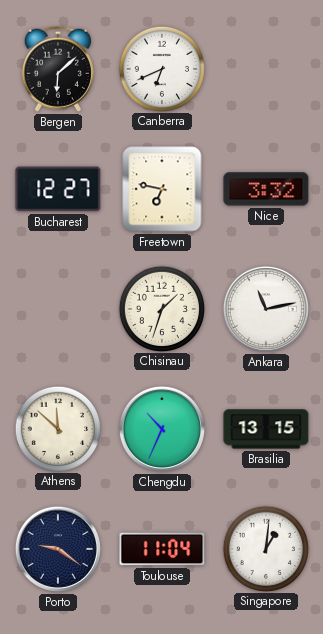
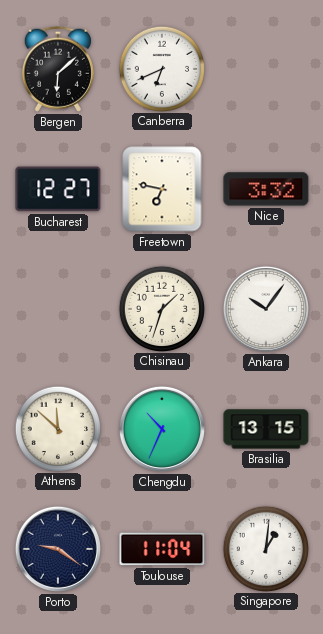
Ankara: 11:13 -> 10:06
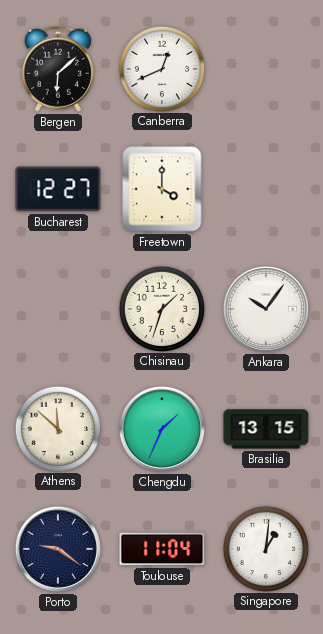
Canberra: 6:41 -> 12:41
Freetown: 6:47 -> 4:00
Nice: 3:32 -> none
Chengdu: 10:34 -> 1:34
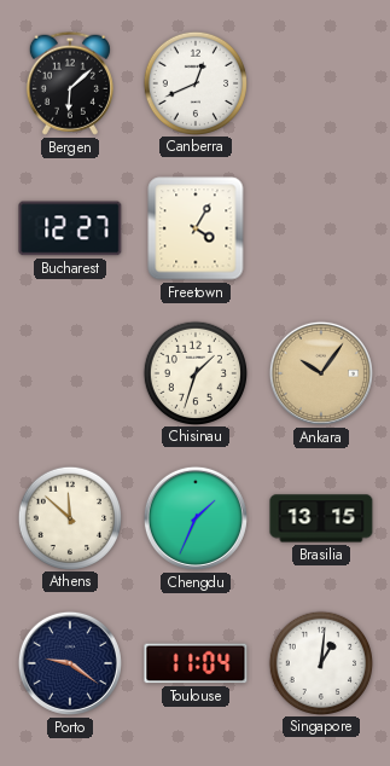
Freetown: 4:00 -> 4:05
Ankara dial: white -> champagne
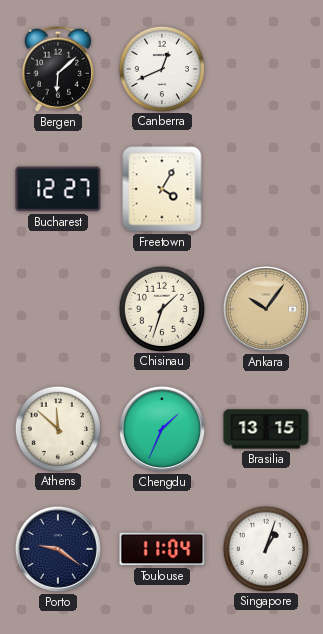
Singapore: 1:01 -> 1:03
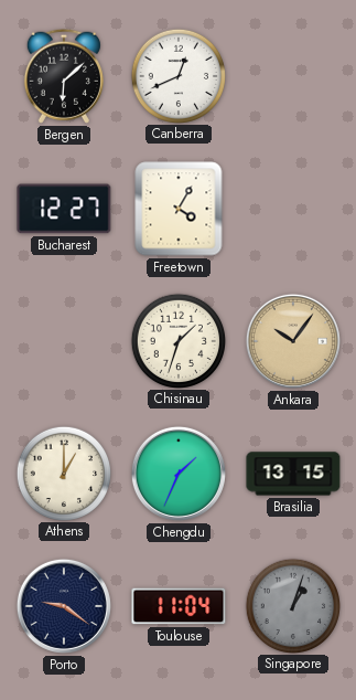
Athens: 11:52 -> 1:00
Singapore dial: white -> grey
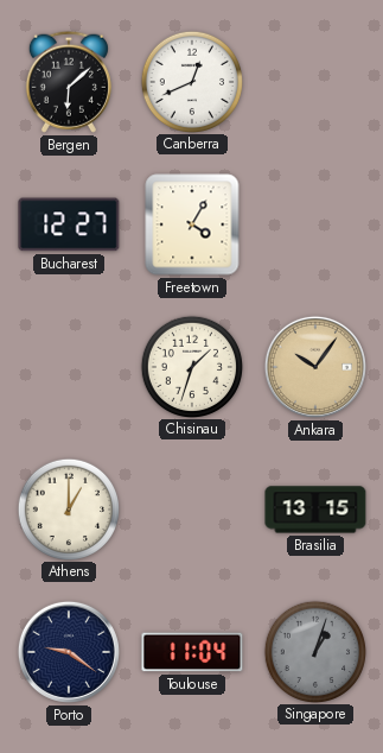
Chengdu: 1:34 -> none
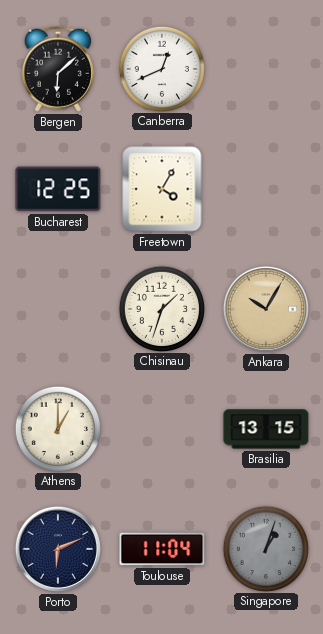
Bucharest: 12:27 -> 12:25
Ankara: 10:06 -> 10:05
Porto: 9:21 -> 6:11
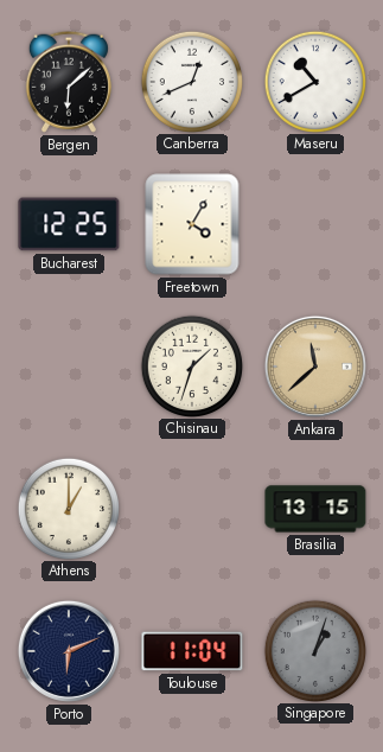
Maseru: none -> 10:40
Ankara: 10:05 -> 11:38
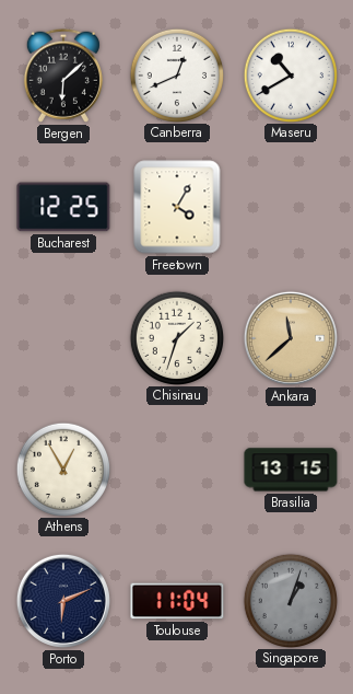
Athens: 1:00 -> 12:55
